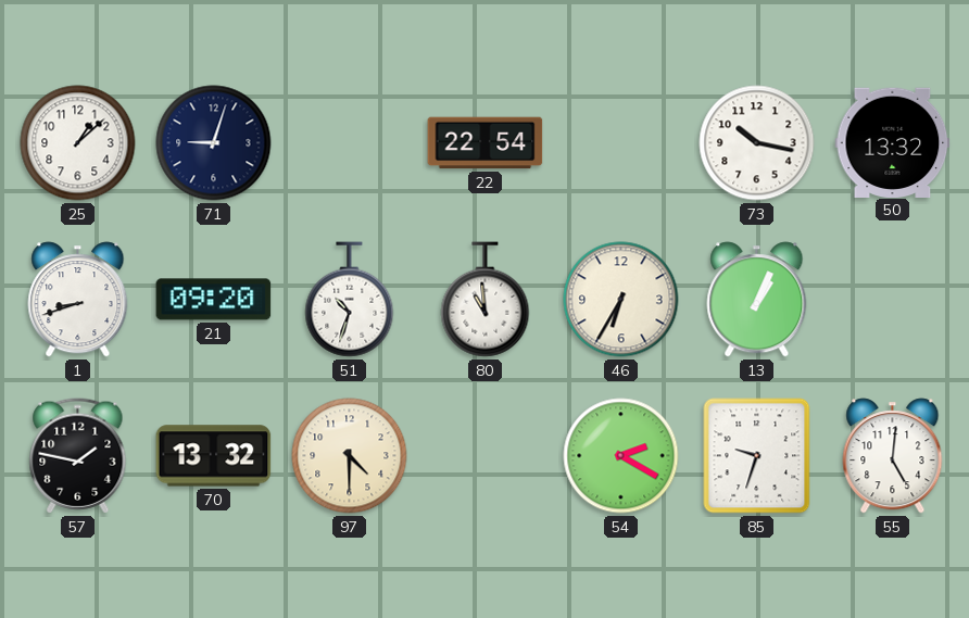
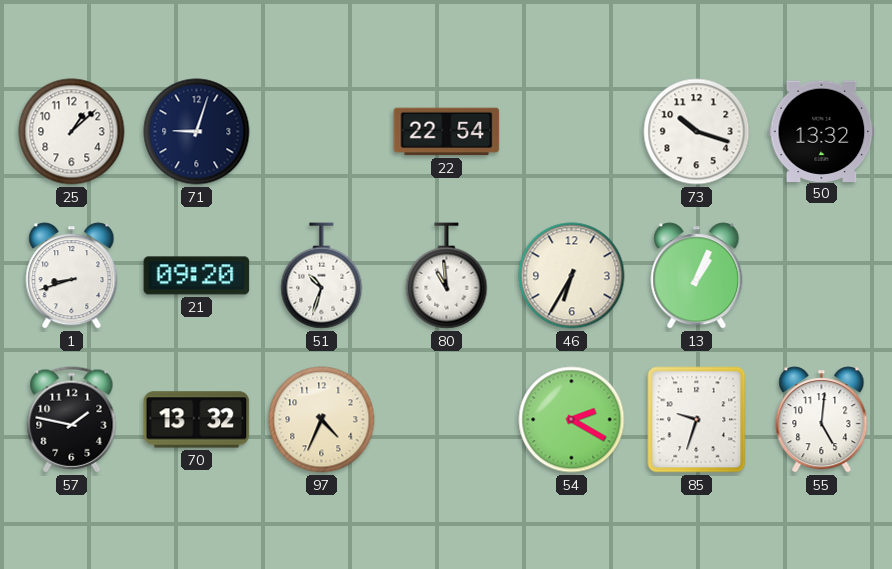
73: 10:17 -> 10:18
97: 4:30 -> 4:34
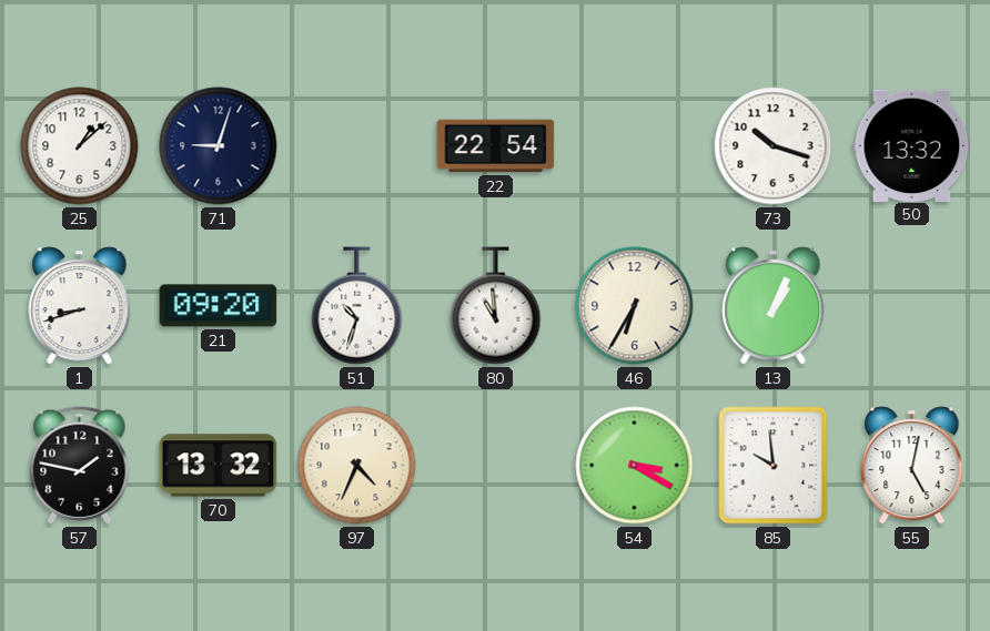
54: 2:20 -> 3:20
85: 9:33 -> 9:59
55: 5:01 -> 5:02
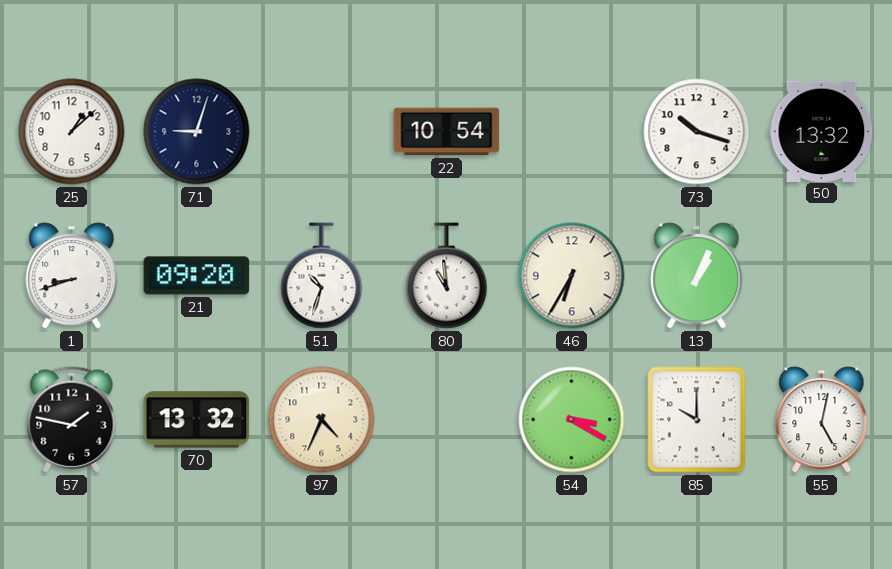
22: 22:54 -> 10:54
85: 9:59 -> 10:00
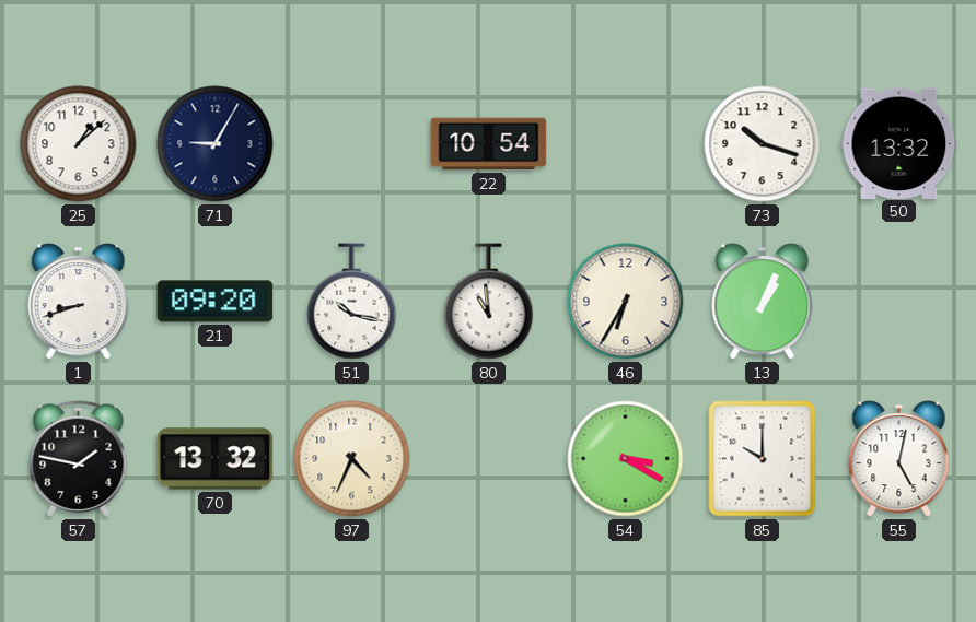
71: 9:03 -> 9:05
51: 10:33 -> 10:17
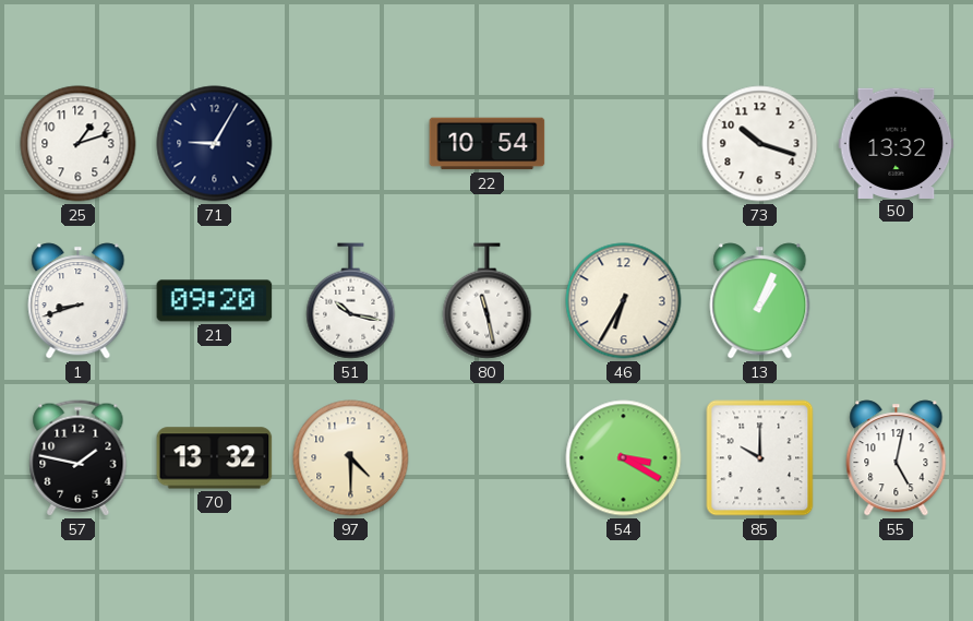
25: 1:08 -> 1:12
80: 10:59 -> 11:28
97: 4:34 -> 4:30
